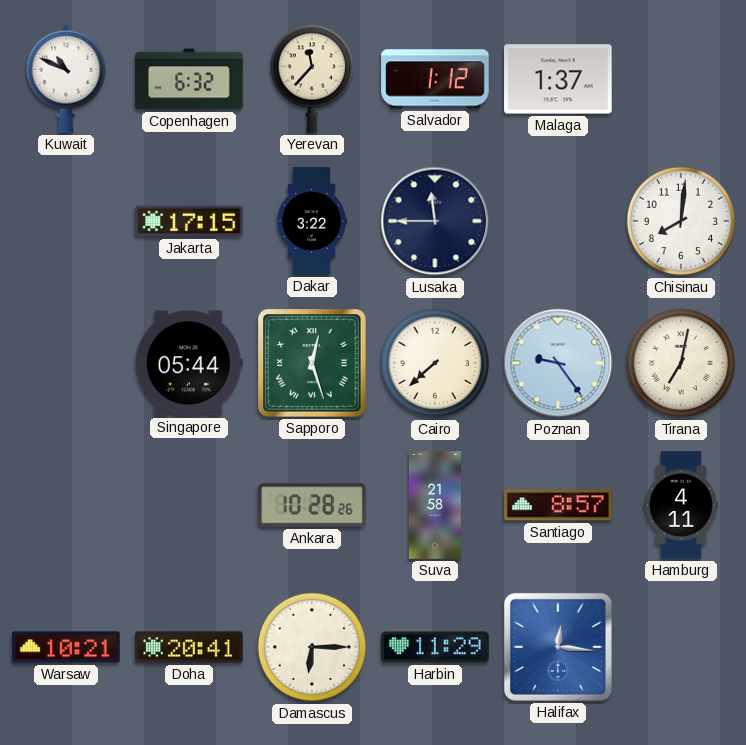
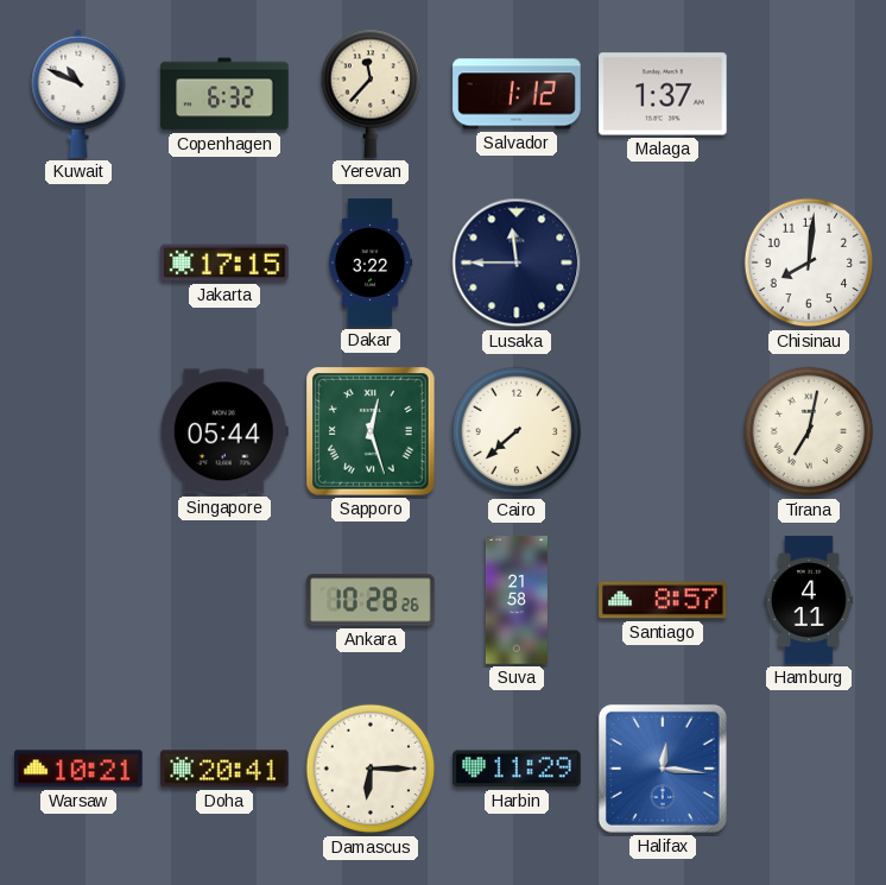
Poznan: 9:24 -> none
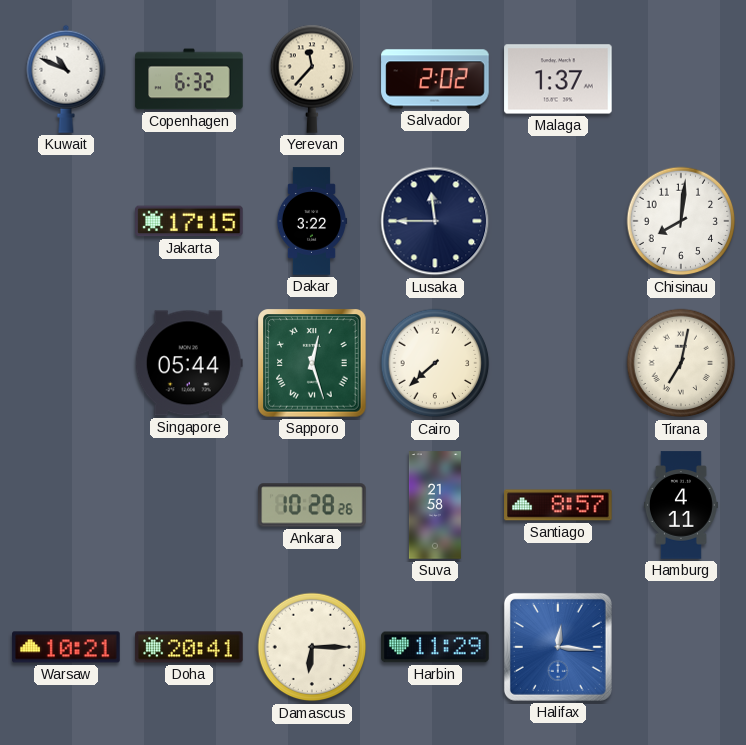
Salvador: 1:12 -> 2:02
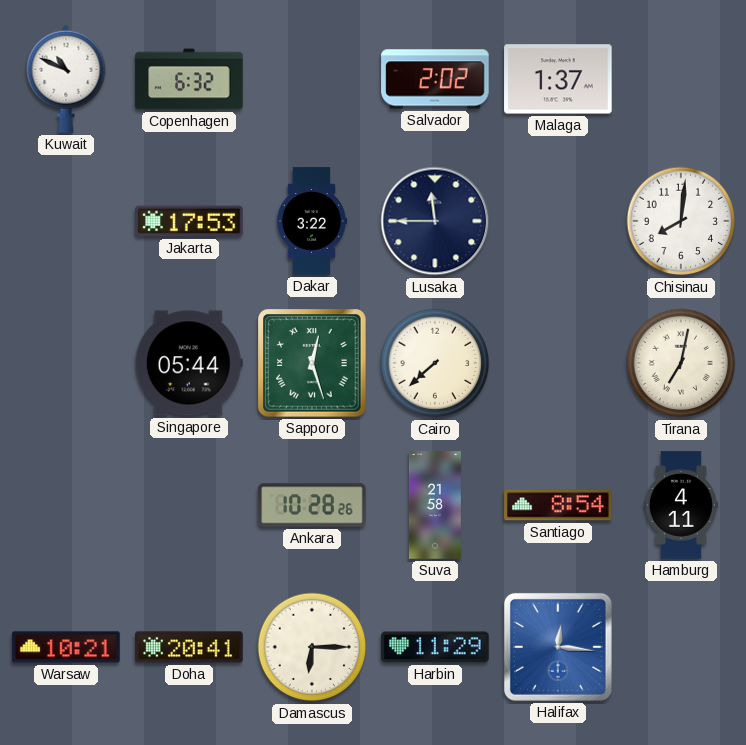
Yerevan: 11:37 -> none
Jakarta: 17:15 -> 17:53
Santiago: 8:57 -> 8:54
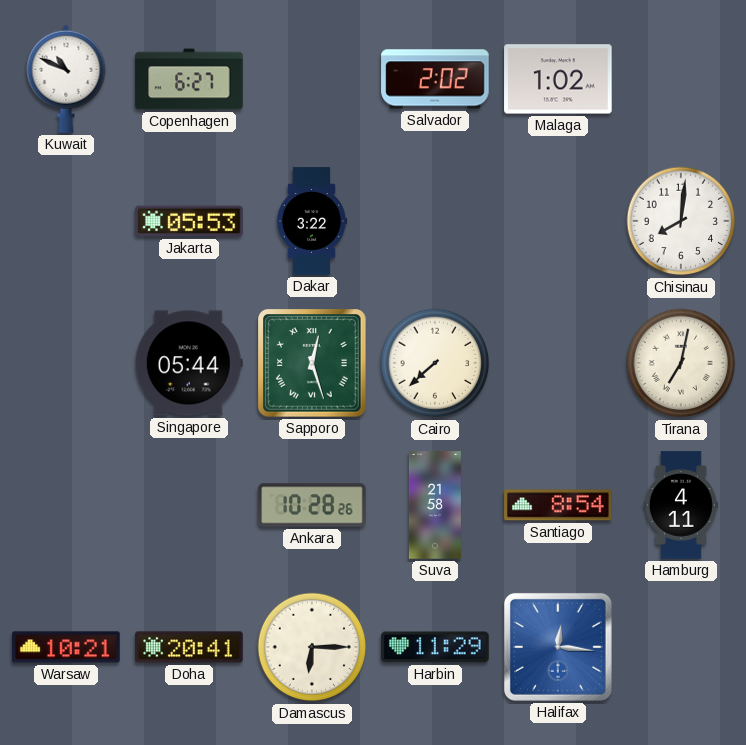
Copenhagen: 6:32 -> 6:27
Malaga: 1:37 -> 1:02
Jakarta: 17:53 -> 05:53
Lusaka: 11:45 -> none
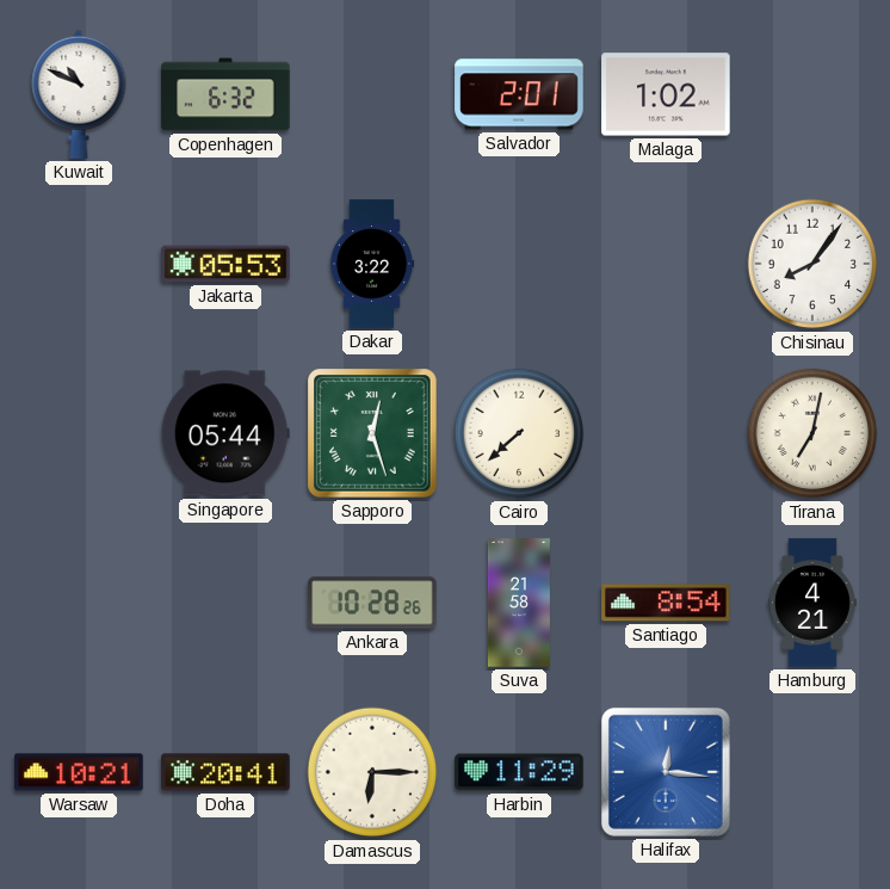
Copenhagen: 6:27 -> 6:32
Salvador: 2:02 -> 2:01
Chisinau: 8:01 -> 8:06
Hamburg: 4:11 -> 4:21
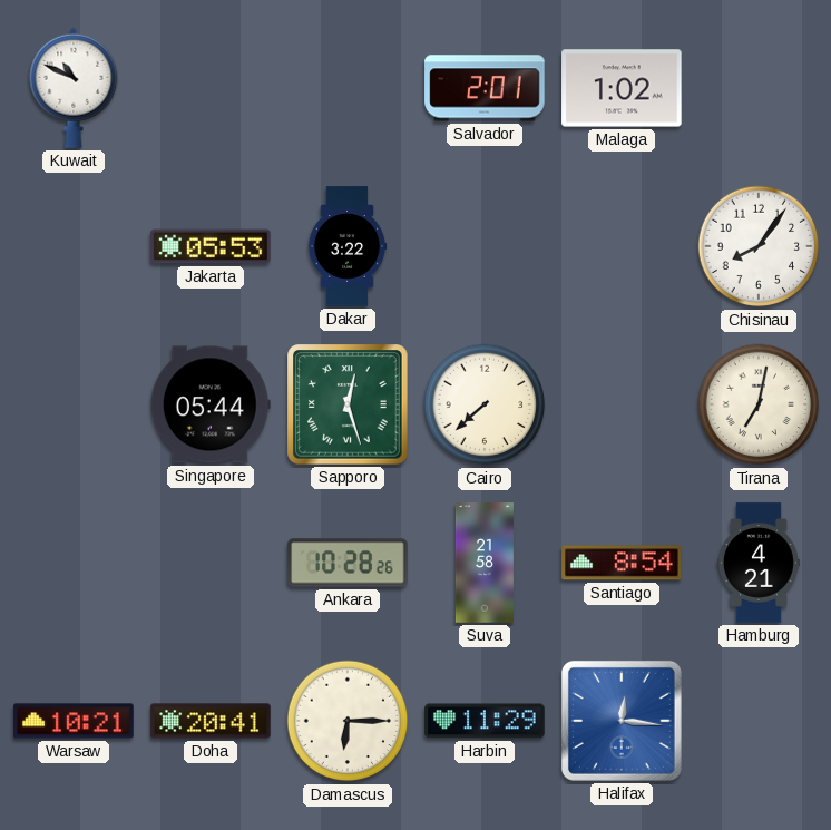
Copenhagen: 6:32 -> none
